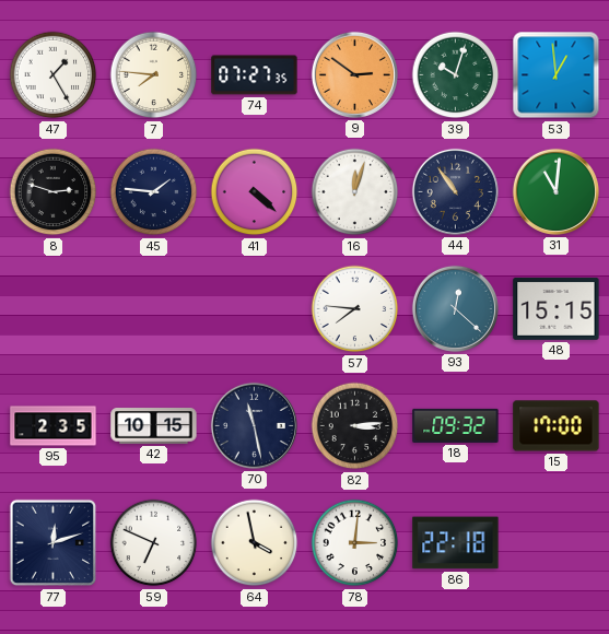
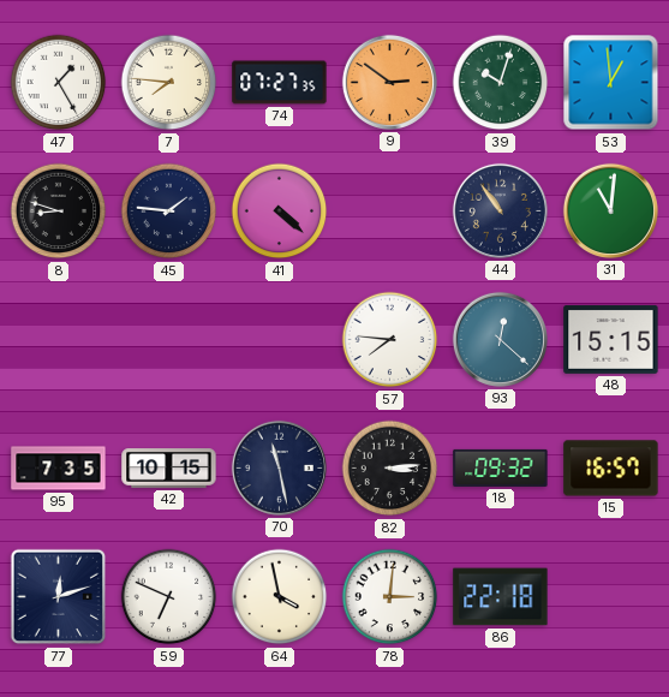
8: 2:48 -> 8:48
16: 12:03 -> none
95: 2:35 -> 7:35
15: 17:00 -> 16:57
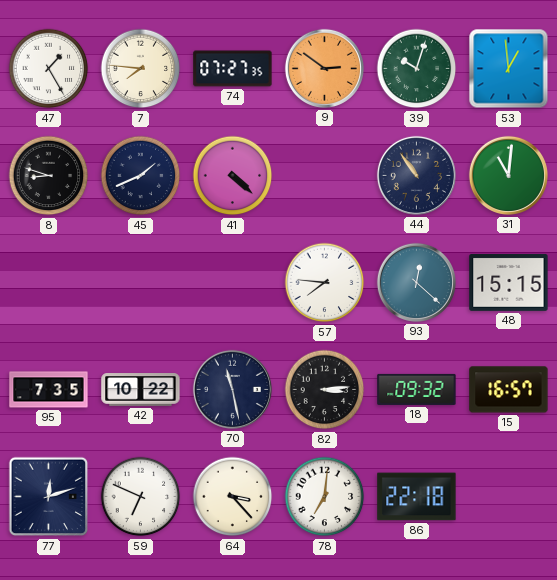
45: 1:46 -> 1:41
42: 10:15 -> 10:22
64: 3:58 -> 3:23
78: 3:01 -> 7:01
